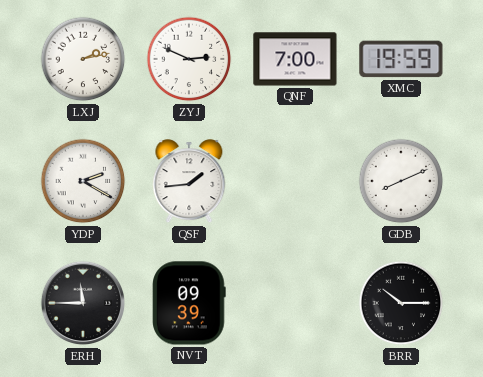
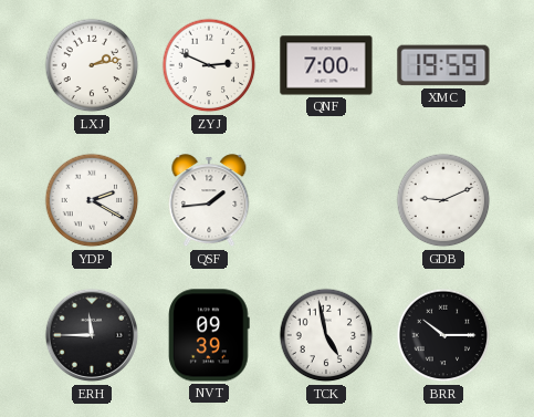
GDB: 8:11 -> 9:11
TCK: none -> 4:58
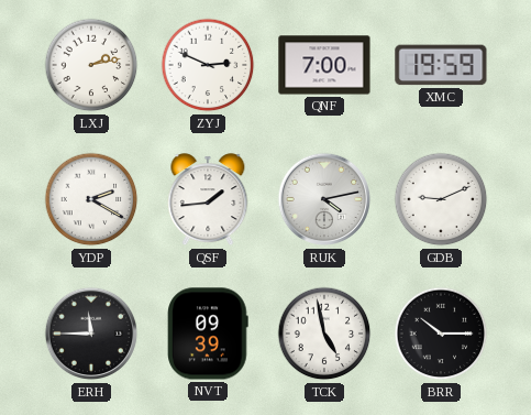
RUK: none -> 4:13
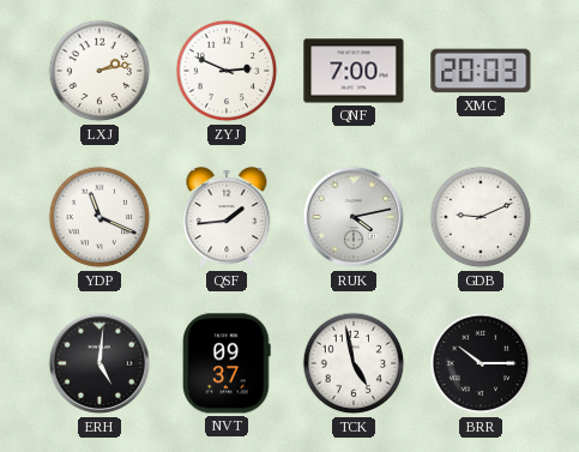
XMC: 19:59 -> 20:03
YDP: 2:20 -> 11:19
ERH: 11:45 -> 5:01
NVT: 09:39 -> 09:37
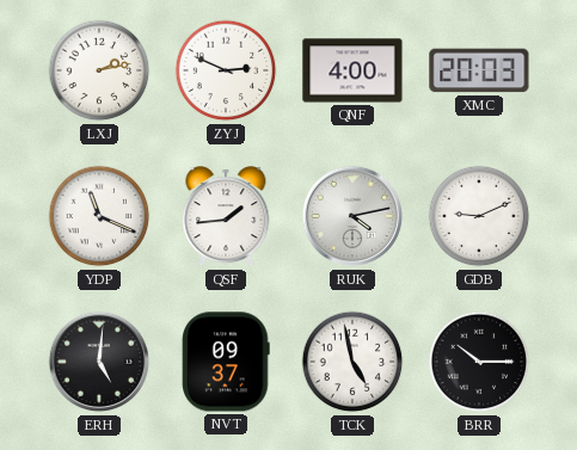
QNF: 7:00 -> 4:00
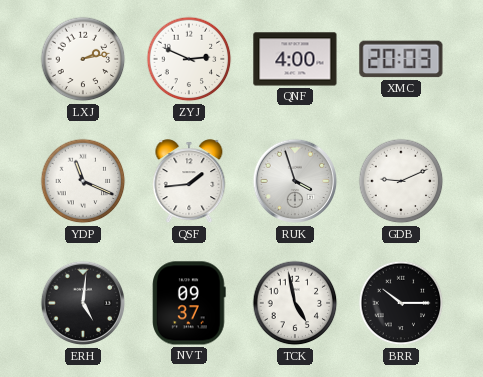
RUK: 4:13 -> 3:57
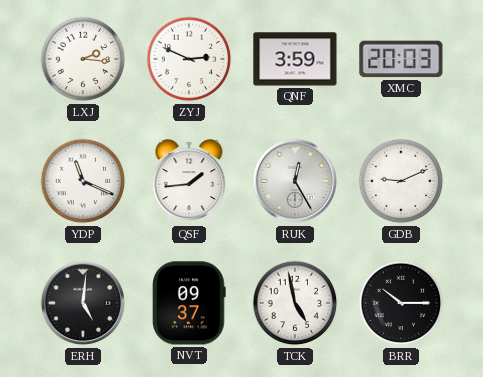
LXJ: 2:13 -> 2:16
QNF: 4:00 -> 3:59
RUK: 3:57 -> 12:25
